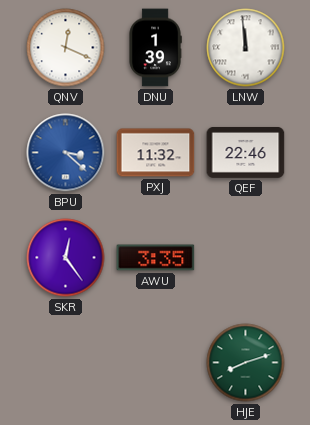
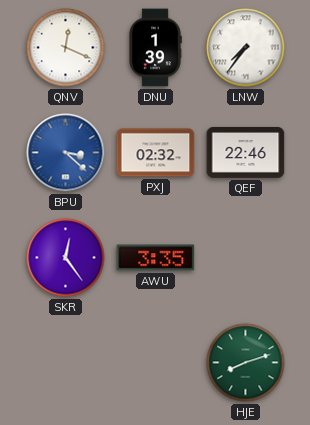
LNW: 11:59 -> 7:36
PXJ: 11:32 -> 02:32
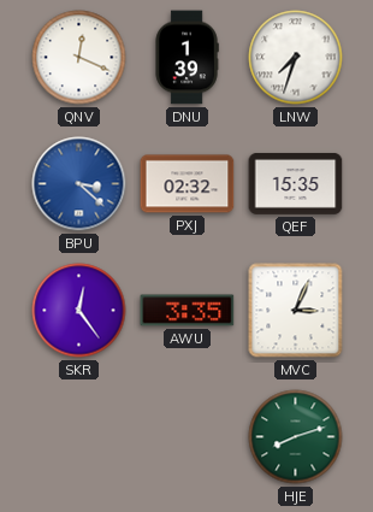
LNW: 7:36 -> 7:33
QEF: 22:46 -> 15:35
MVC: none -> 3:04
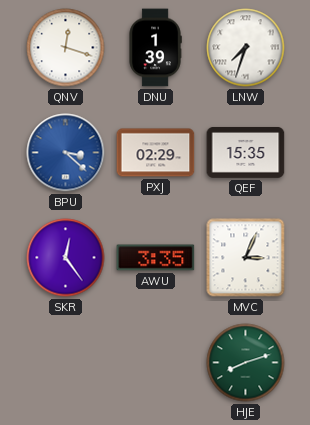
QNV: 12:19 -> 12:18
PXJ: 02:32 -> 02:29
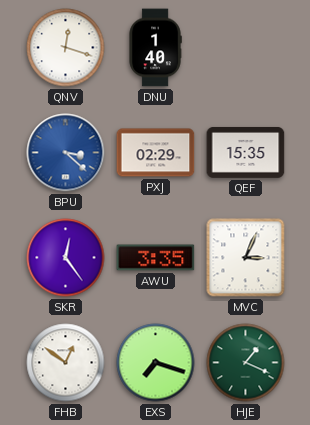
DNU: 1:39 -> 1:40
LNW: 7:33 -> none
FHB: none -> 12:51
EXS: none -> 7:18
HJE: 8:12 -> 1:19
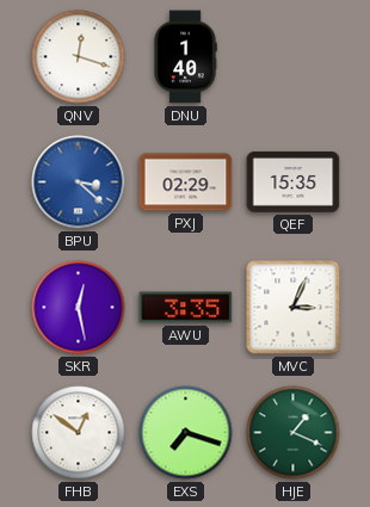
SKR: 12:24 -> 12:28
